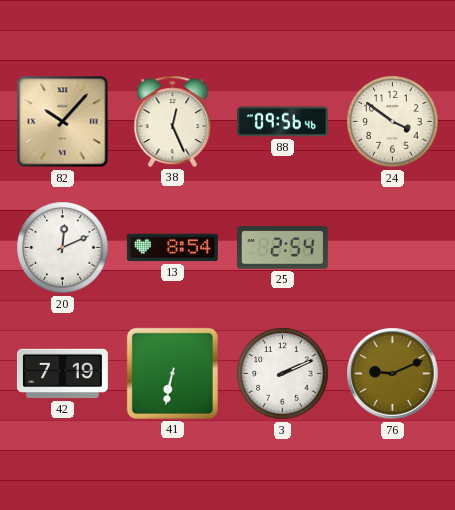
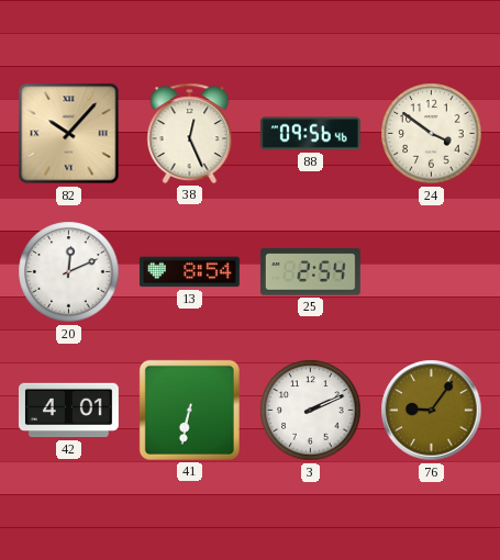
42: 7:19 -> 4:01
76: 9:11 -> 9:06
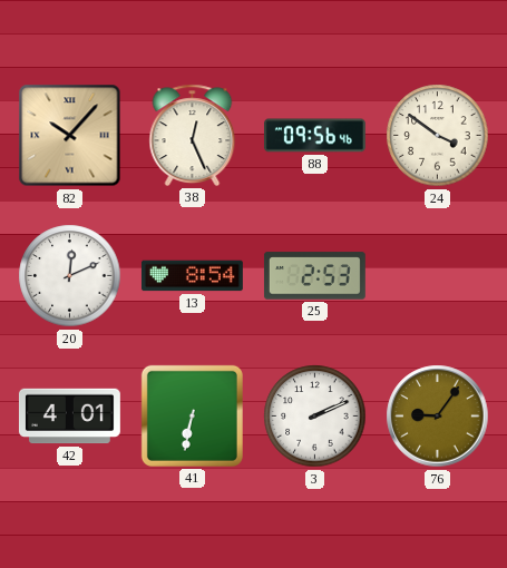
25: 2:54 -> 2:53
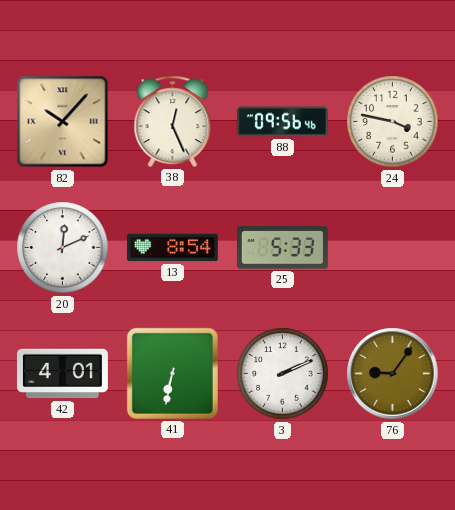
24: 3:51 -> 3:47
25: 2:53 -> 5:33
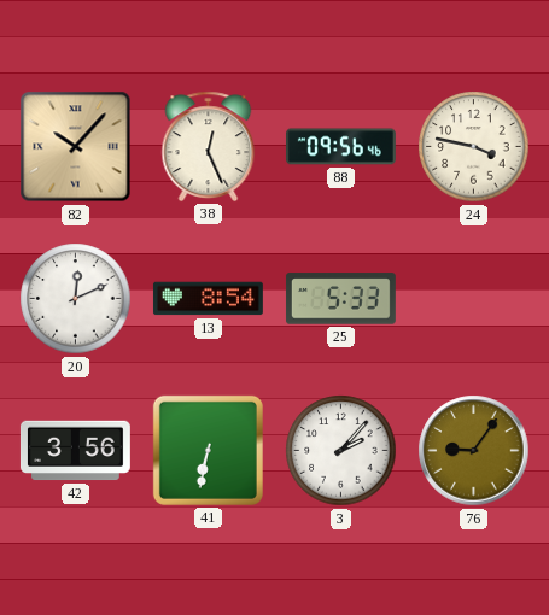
42: 4:01 -> 3:56
3: 2:11 -> 2:07
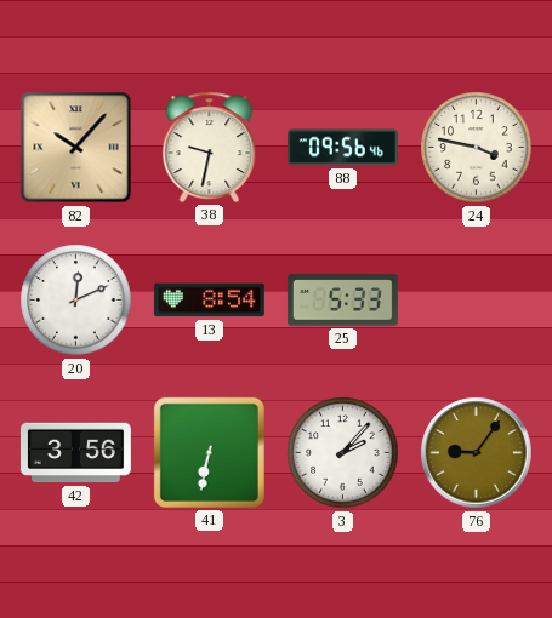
38: 12:26 -> 9:32
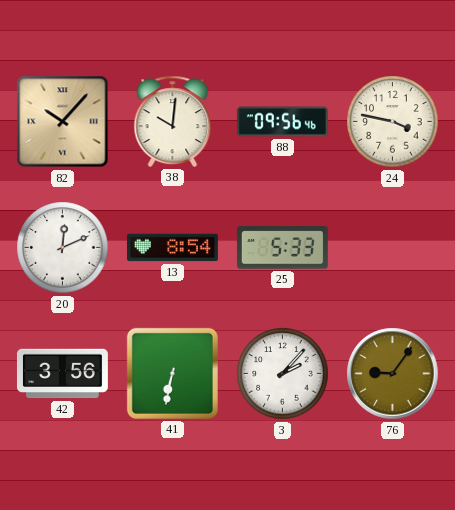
38: 9:32 -> 10:01
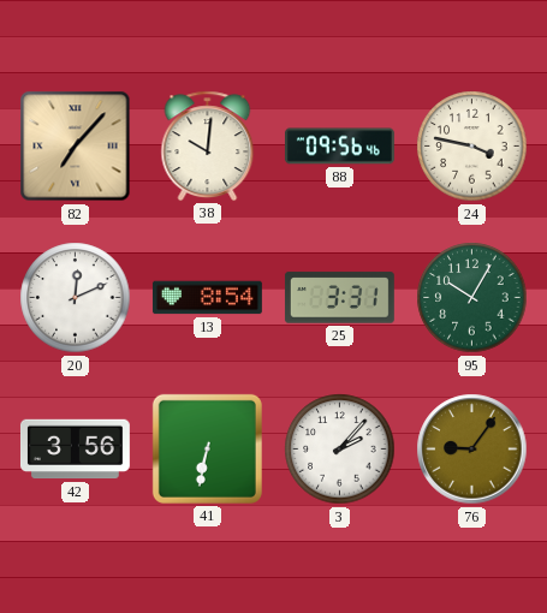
82: 10:07 -> 7:07
25: 5:33 -> 3:31
95: none -> 10:05
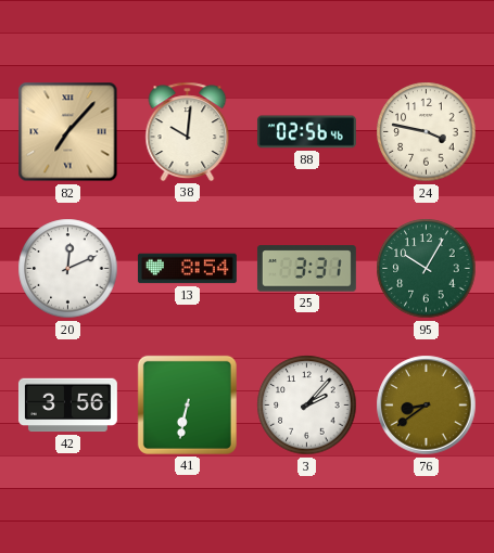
88: 09:56 -> 02:56
76: 9:06 -> 8:39
